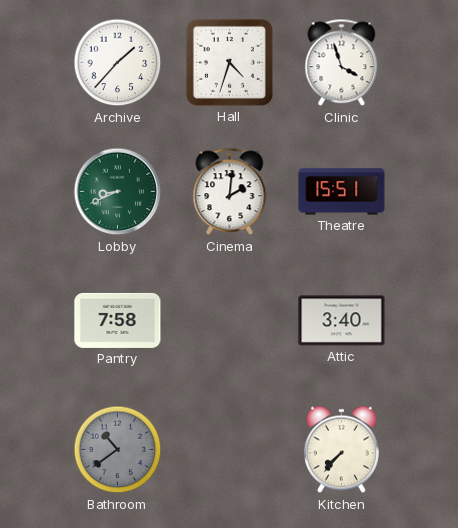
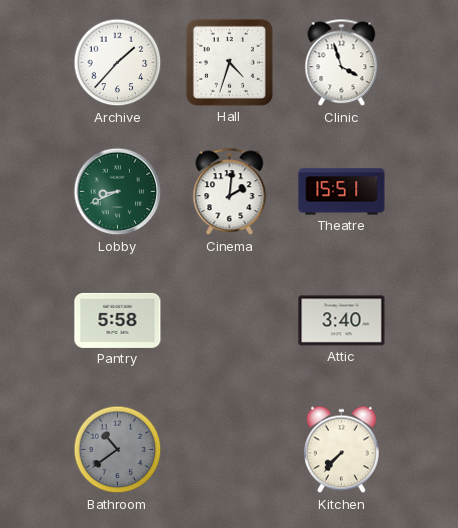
Pantry: 7:58 -> 5:58
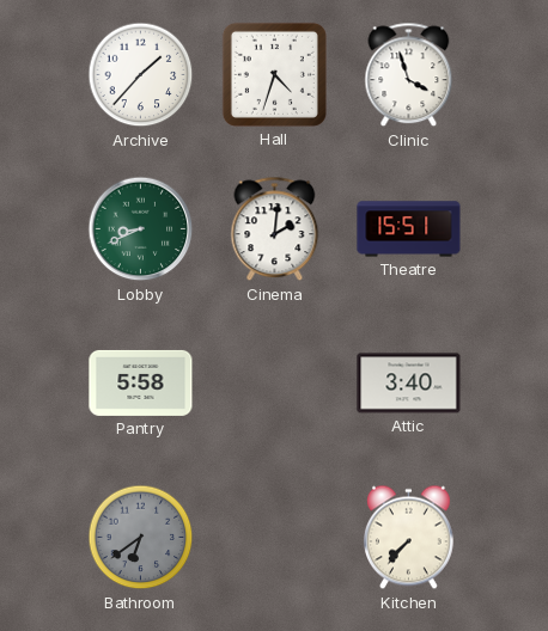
Bathroom: 10:39 -> 6:39
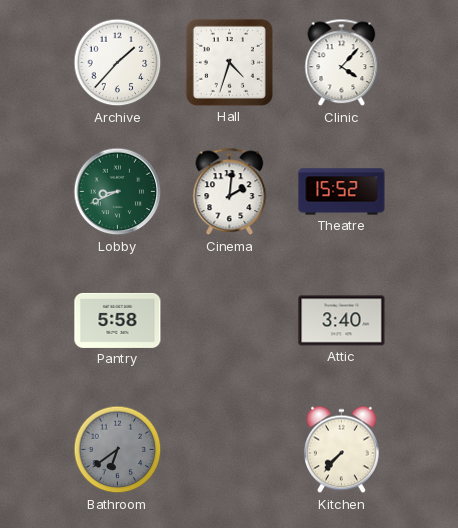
Clinic: 3:57 -> 4:07
Theatre: 15:51 -> 15:52
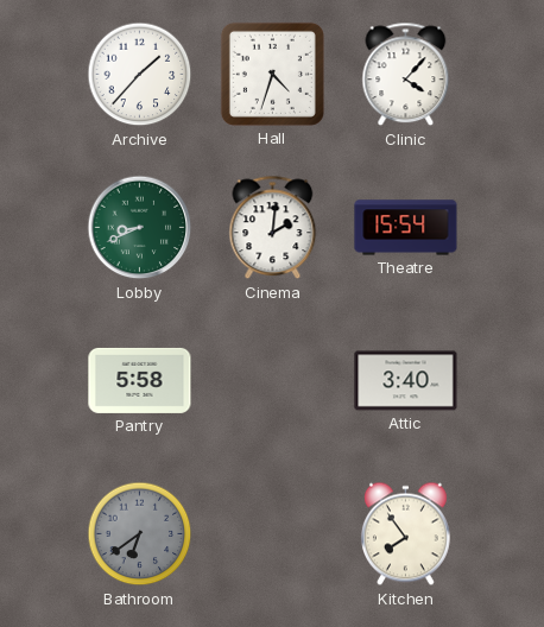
Theatre: 15:52 -> 15:54
Kitchen: 7:37 -> 7:54
